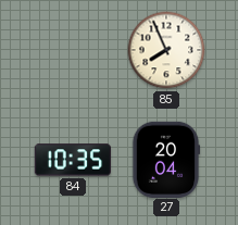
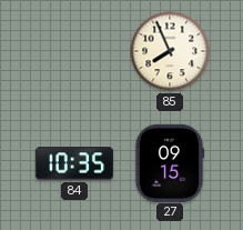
27: 20:04 -> 09:15
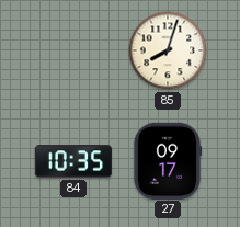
85: 7:56 -> 8:03
27: 09:15 -> 09:17
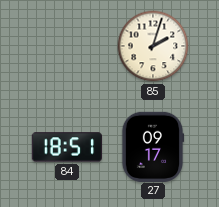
85: 8:03 -> 2:03
84: 10:35 -> 18:51
